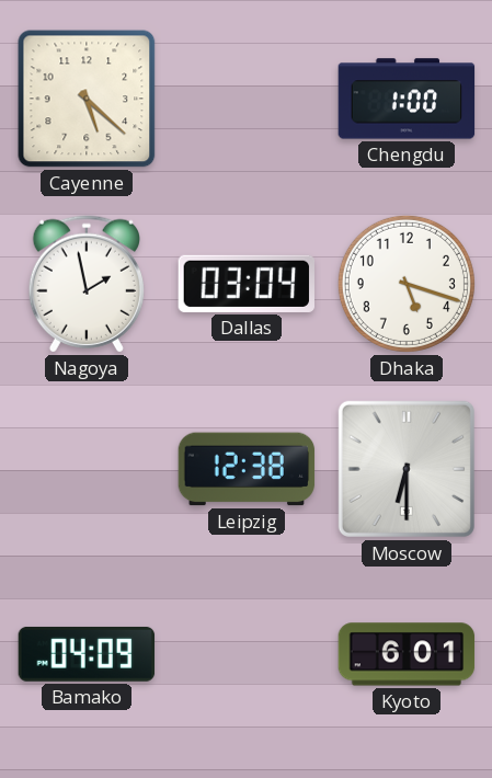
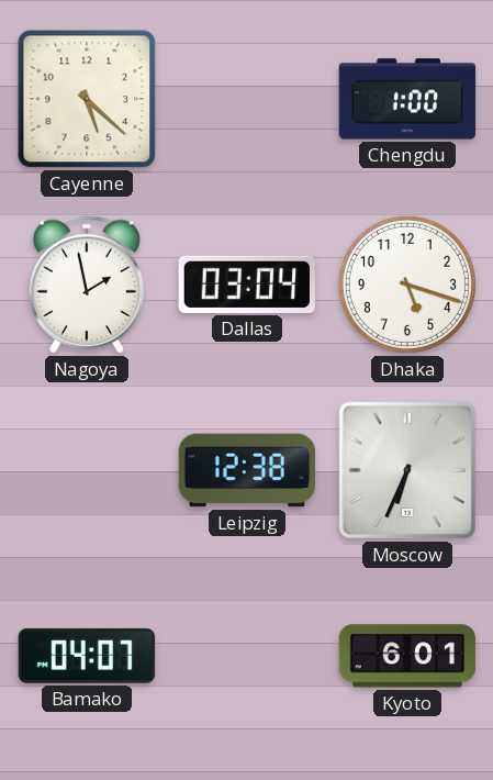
Moscow: 6:30 -> 6:34
Bamako: 04:09 -> 04:07
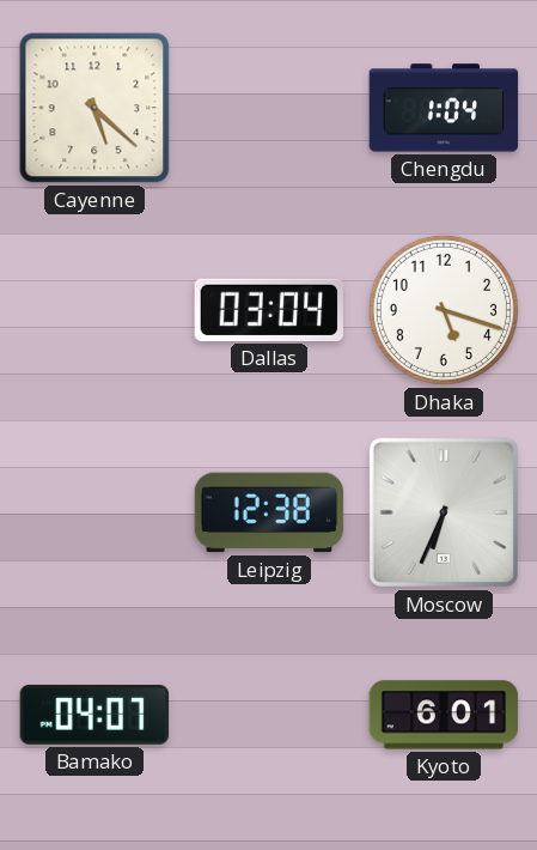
Chengdu: 1:00 -> 1:04
Nagoya: 1:58 -> none
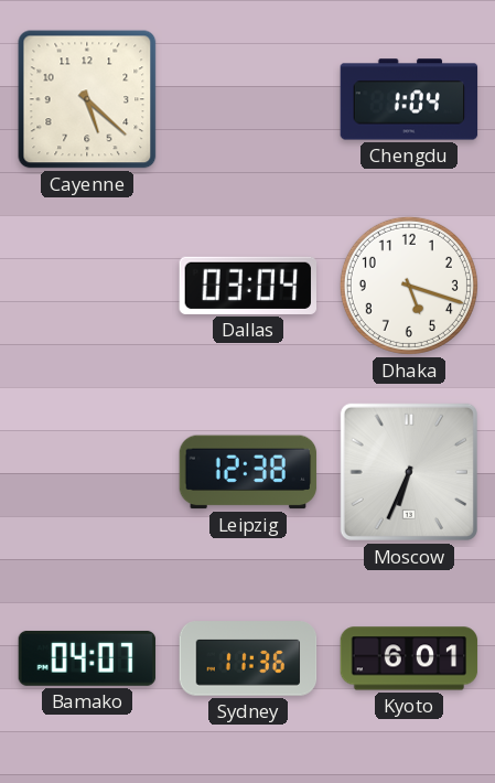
Sydney: none -> 11:36
